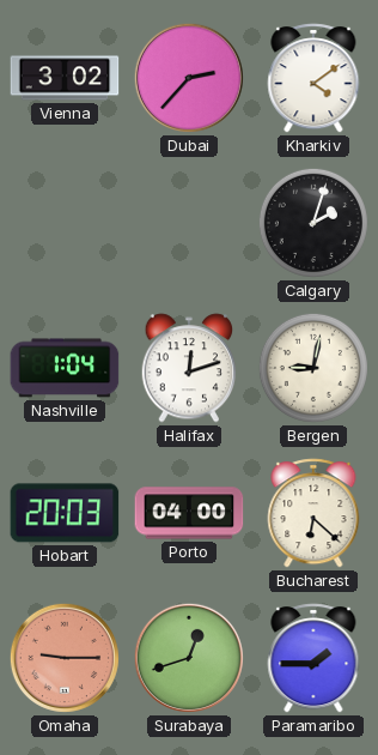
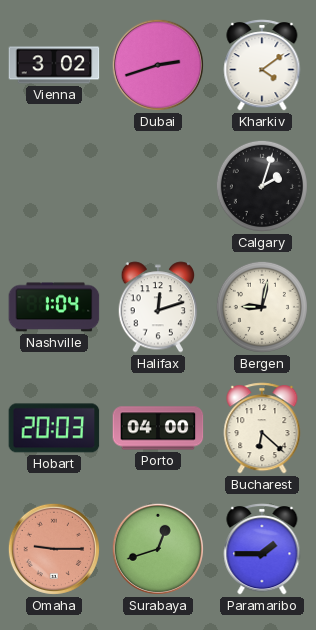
Dubai: 2:37 -> 2:42
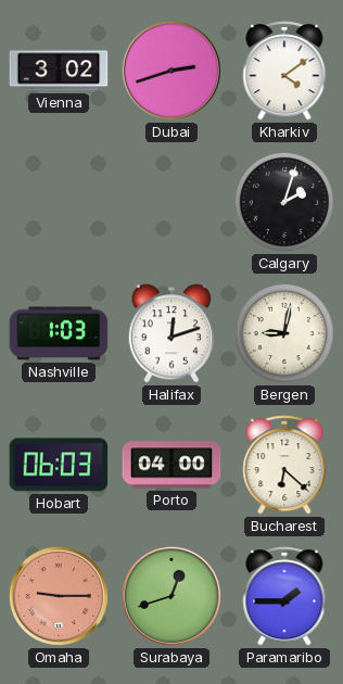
Nashville: 1:04 -> 1:03
Hobart: 20:03 -> 06:03
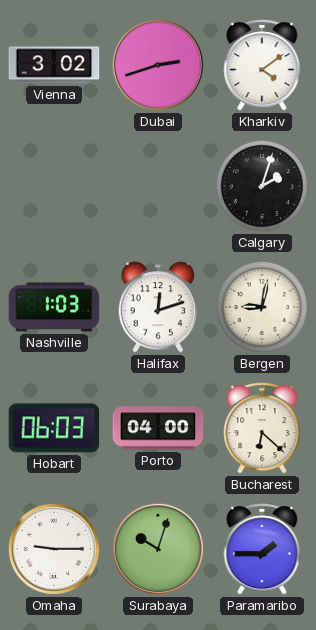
Omaha dial: salmon -> white
Surabaya: 12:42 -> 10:03
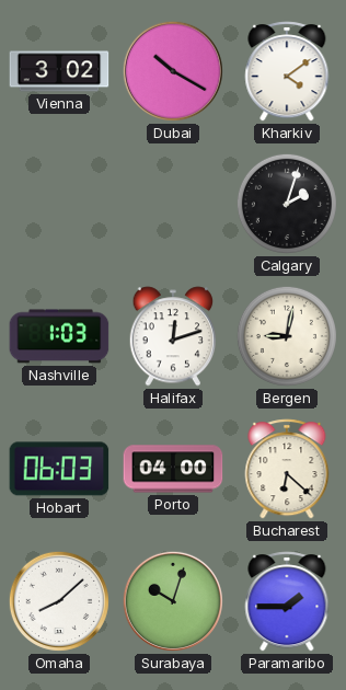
Dubai: 2:42 -> 10:20
Omaha: 9:15 -> 8:08
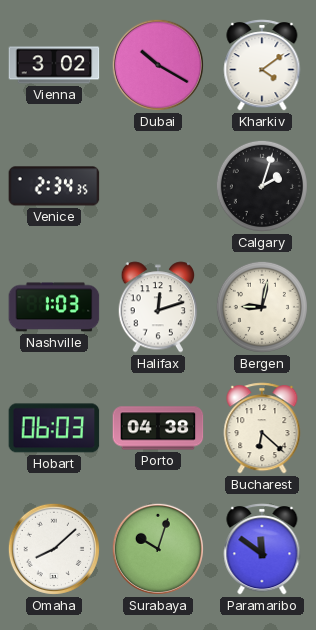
Venice: none -> 2:34
Porto: 04:00 -> 04:38
Paramaribo: 1:45 -> 11:51
